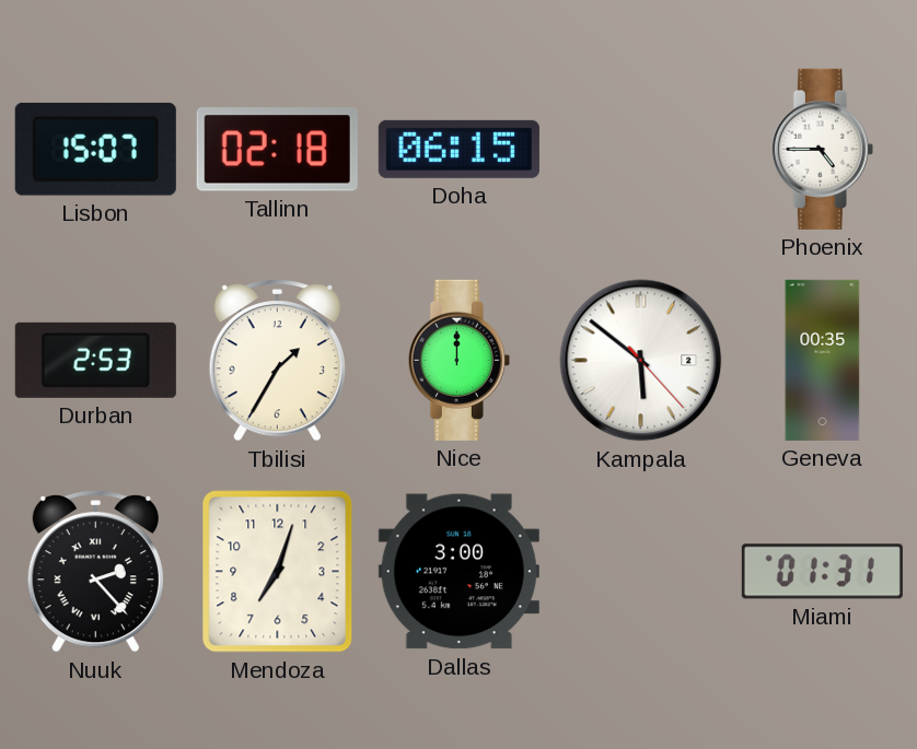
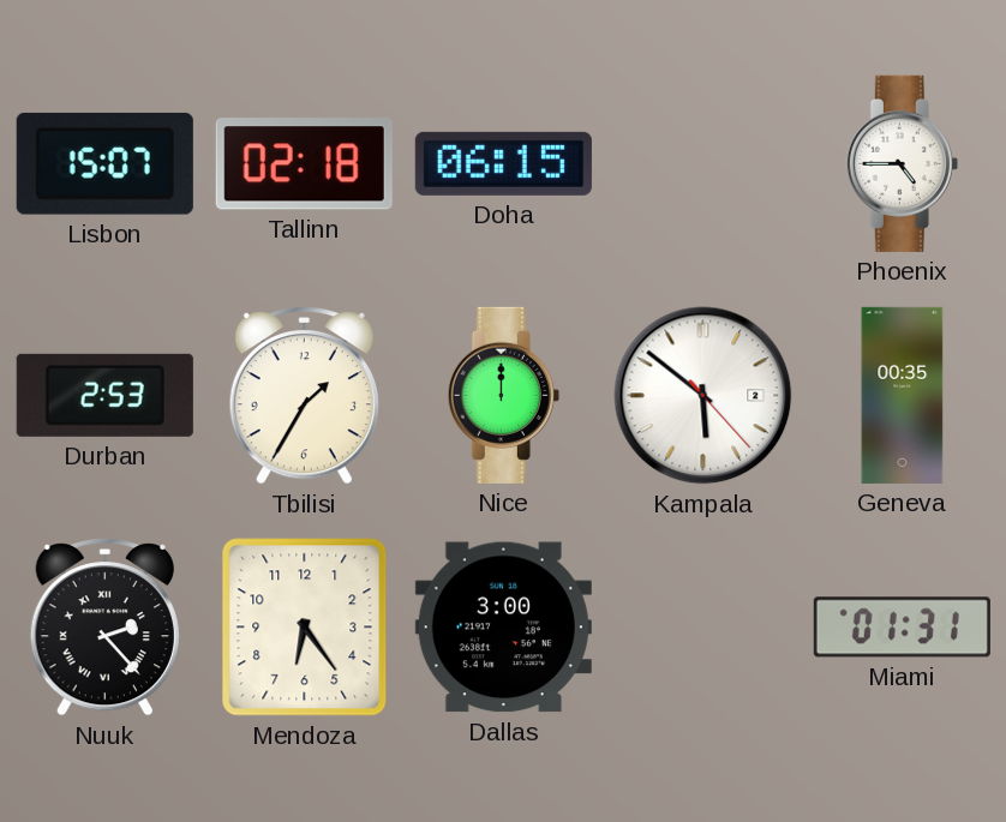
Mendoza: 7:03 -> 6:24
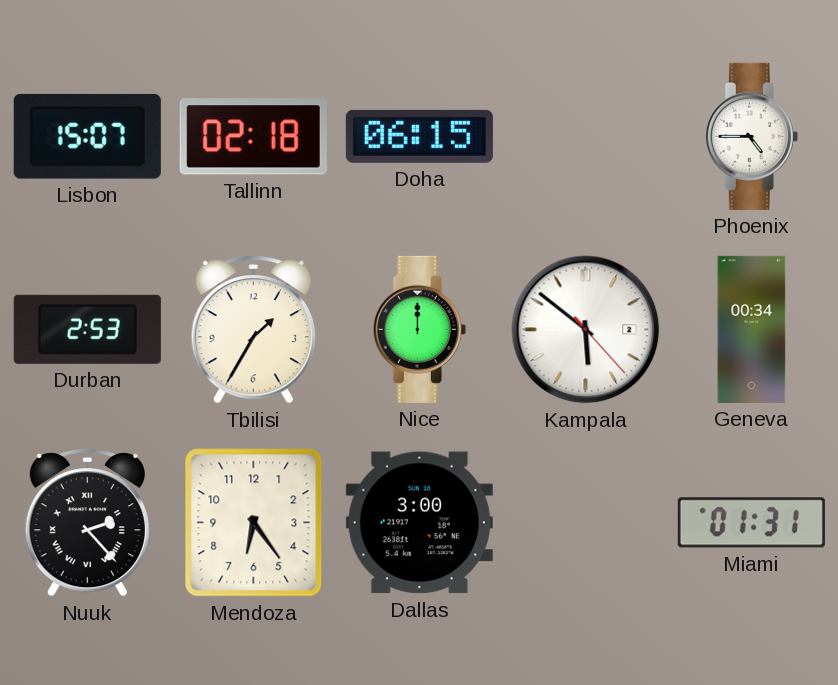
Geneva: 00:35 -> 00:34
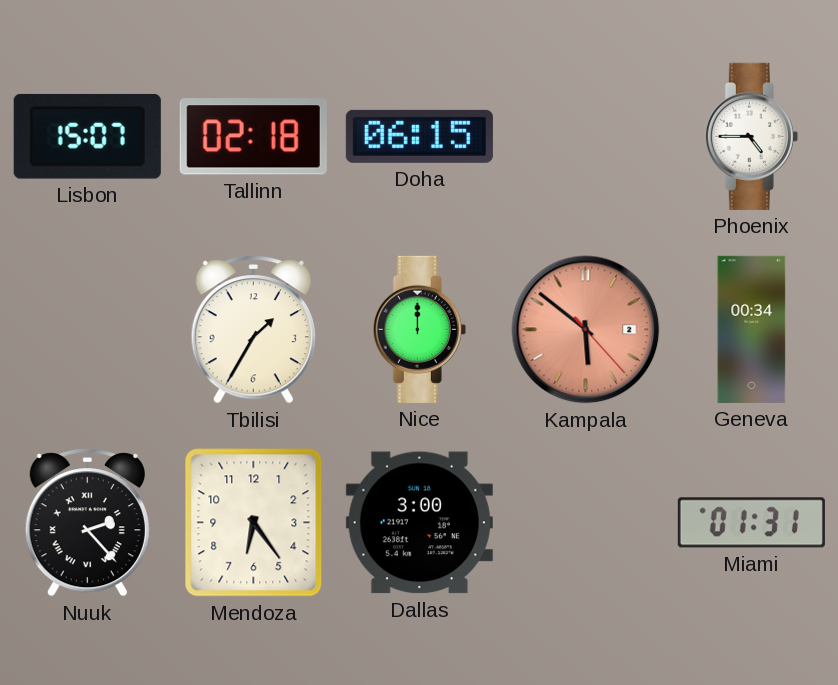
Durban: 2:53 -> none
Kampala dial: white -> salmon
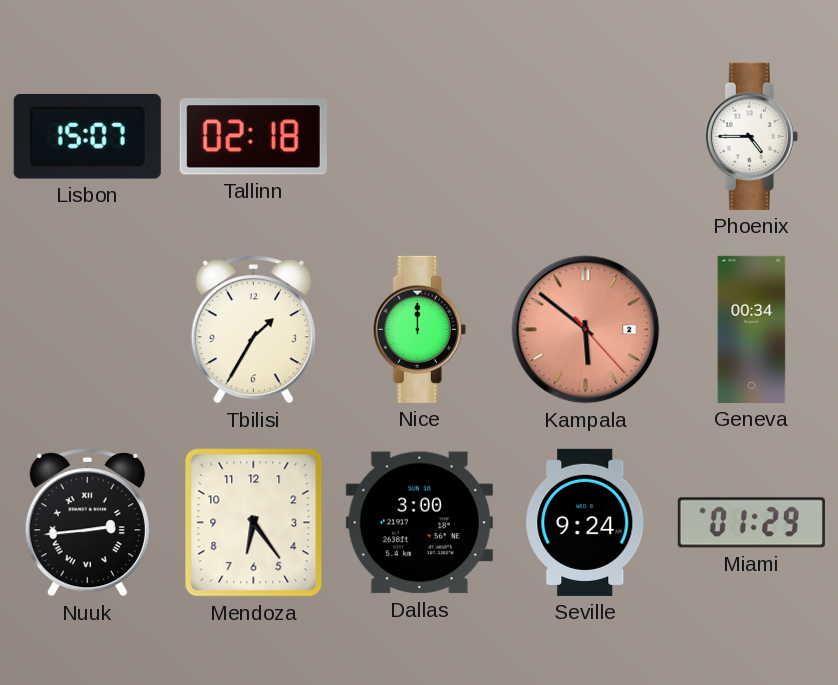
Doha: 06:15 -> none
Nuuk: 2:23 -> 2:44
Seville: none -> 9:24
Miami: 01:31 -> 01:29
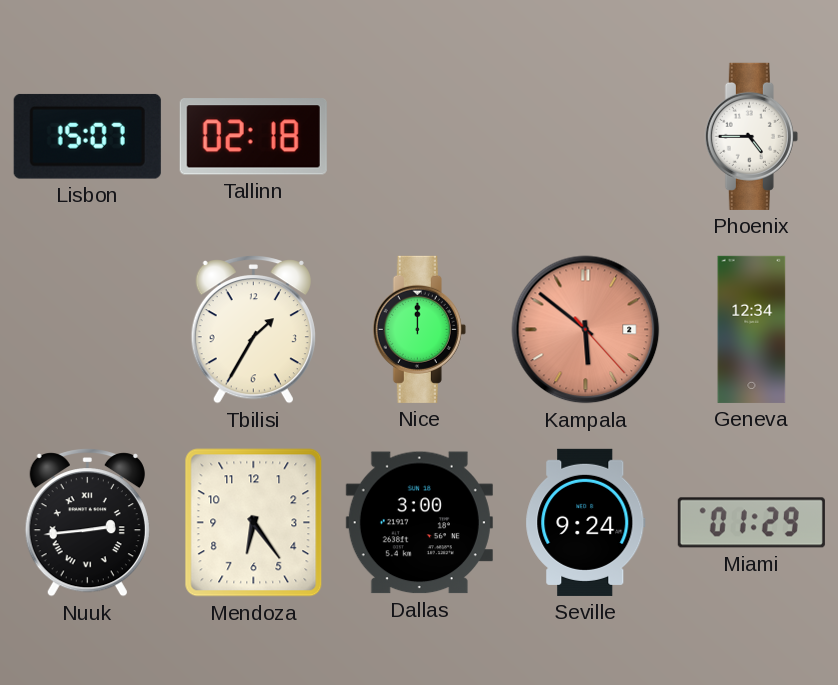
Geneva: 00:34 -> 12:34
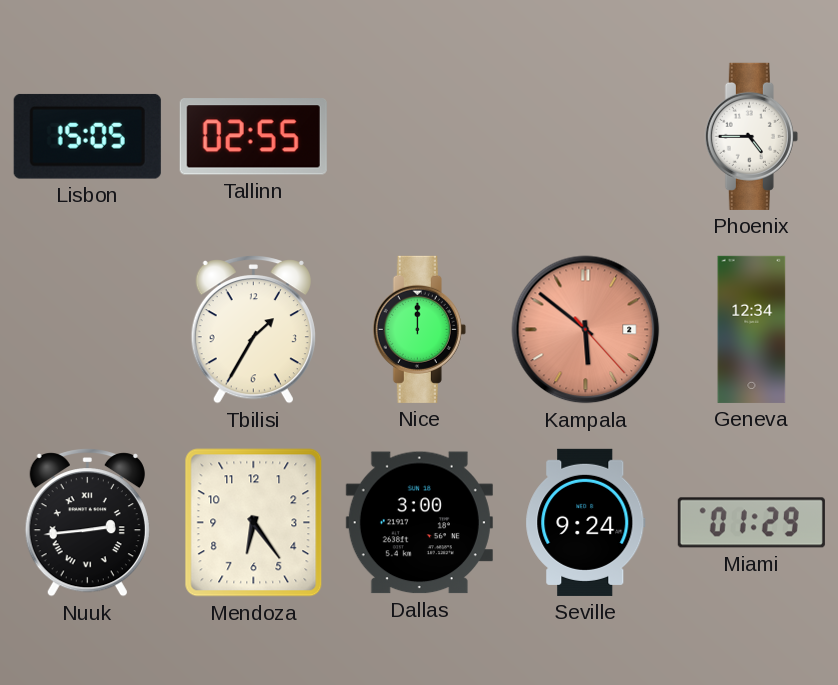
Lisbon: 15:07 -> 15:05
Tallinn: 02:18 -> 02:55
